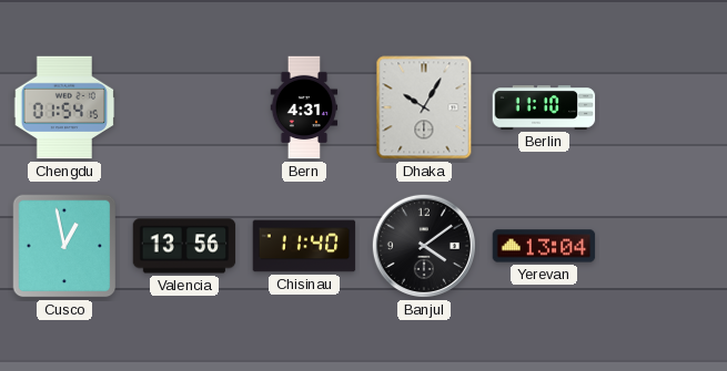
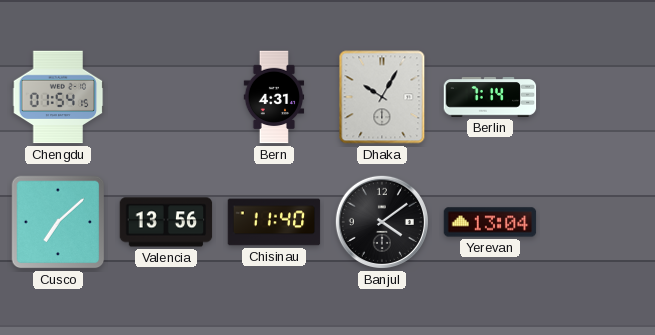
Berlin: 11:10 -> 7:14
Cusco: 12:58 -> 7:08
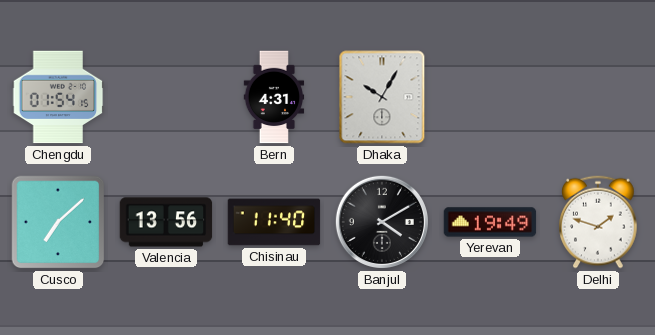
Berlin: 7:14 -> none
Banjul: 4:09 -> 4:10
Yerevan: 13:04 -> 19:49
Delhi: none -> 1:48
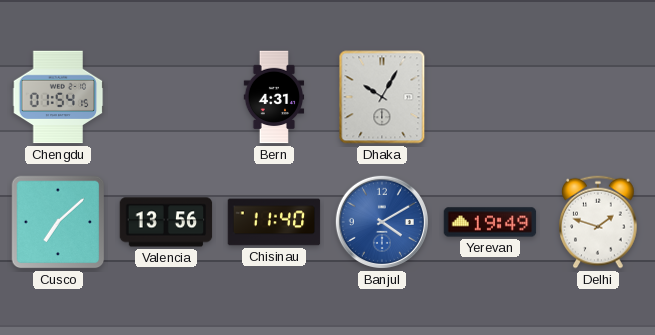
Banjul dial: black -> blue
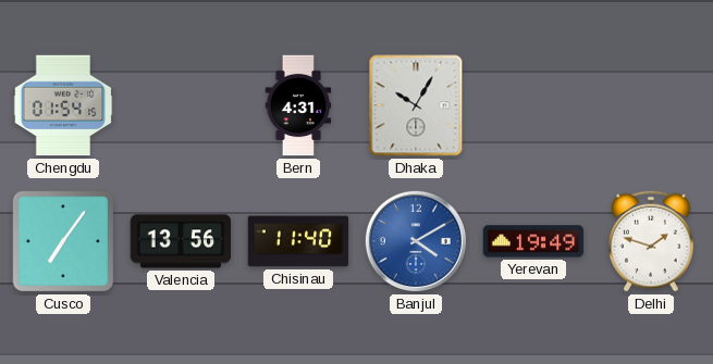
Cusco: 7:08 -> 7:06
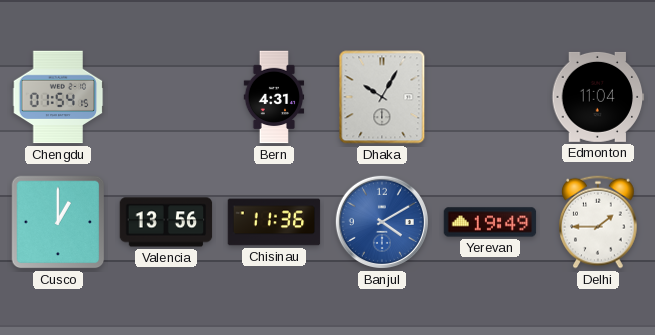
Edmonton: none -> 11:04
Cusco: 7:06 -> 1:00
Chisinau: 11:40 -> 11:36
Delhi: 1:48 -> 1:45
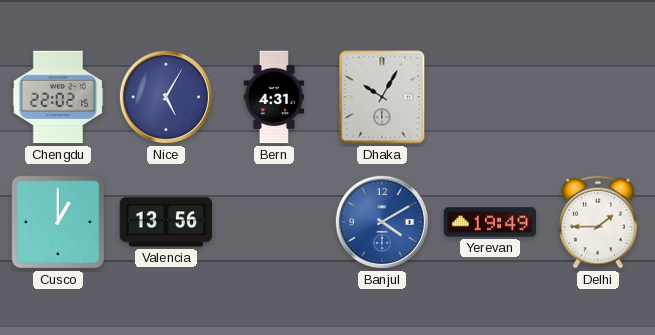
Chengdu: 01:54 -> 22:02
Nice: none -> 5:05
Edmonton: 11:04 -> none
Chisinau: 11:36 -> none
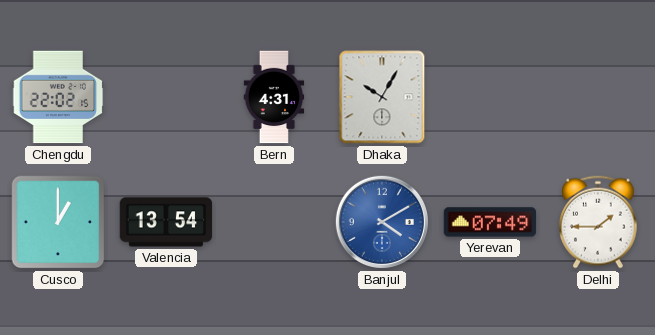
Nice: 5:05 -> none
Valencia: 13:56 -> 13:54
Yerevan: 19:49 -> 07:49
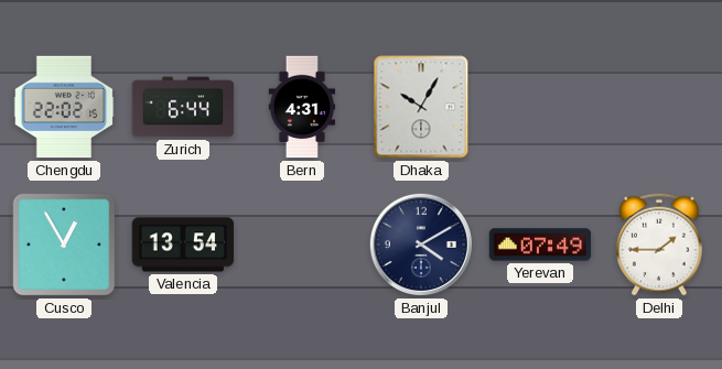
Zurich: none -> 6:44
Cusco: 1:00 -> 12:55
Banjul dial: blue -> navy
